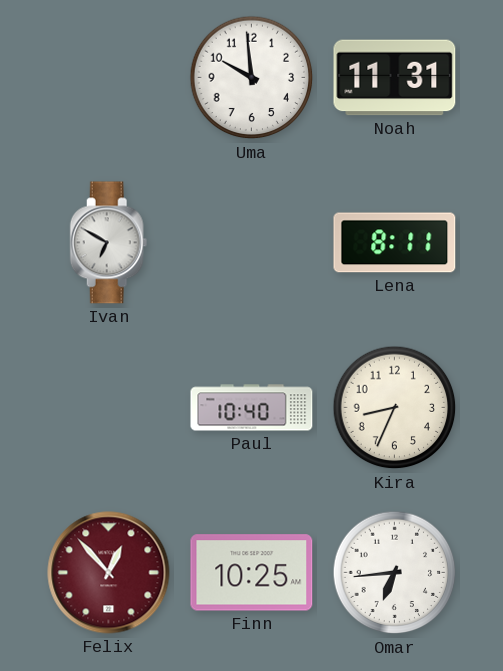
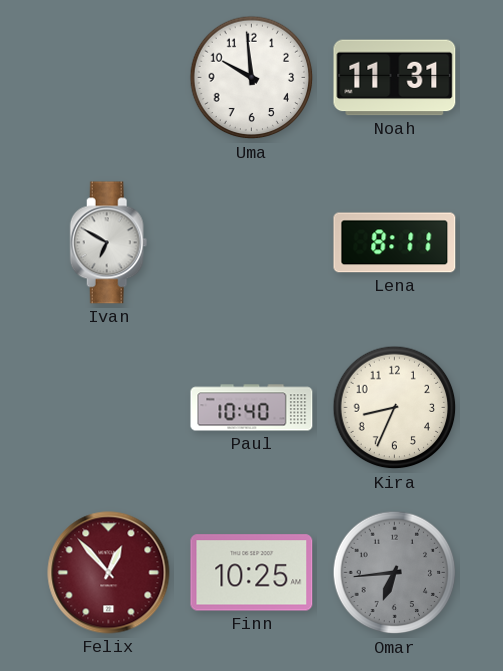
Omar dial: white -> grey
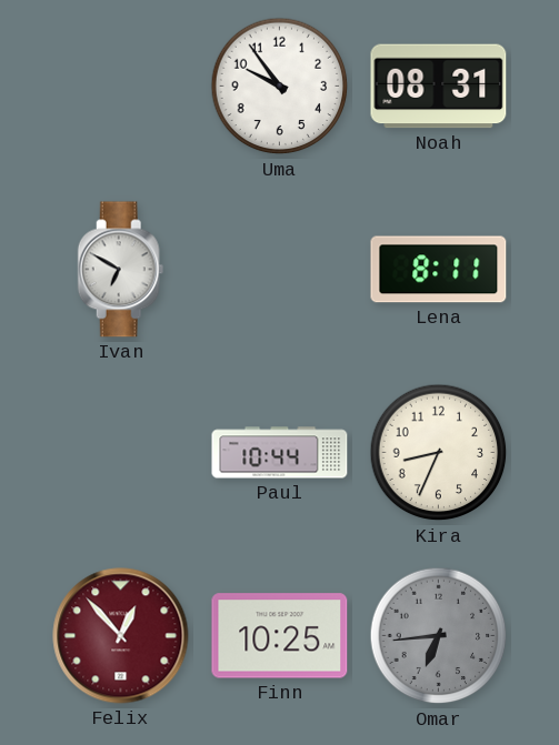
Uma: 9:59 -> 9:54
Noah: 11:31 -> 08:31
Paul: 10:40 -> 10:44
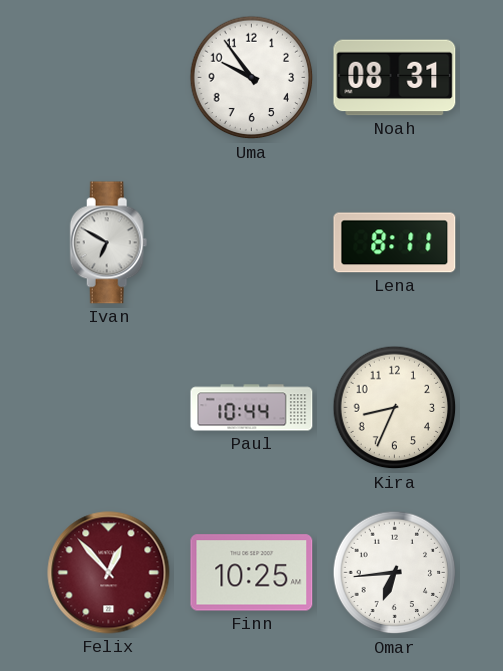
Omar dial: grey -> white
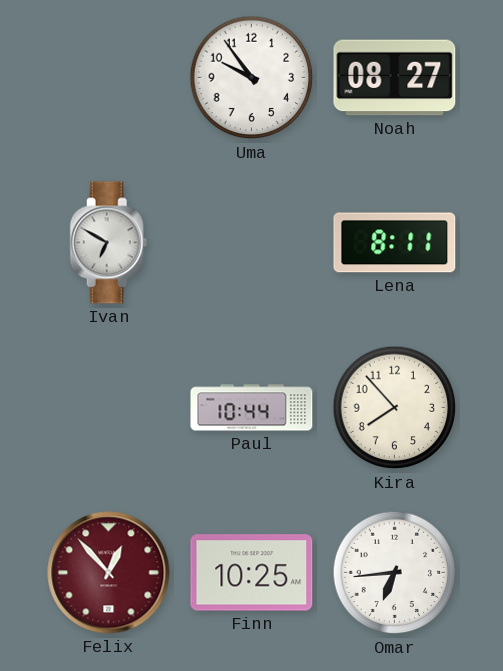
Noah: 08:31 -> 08:27
Kira: 8:34 -> 7:53
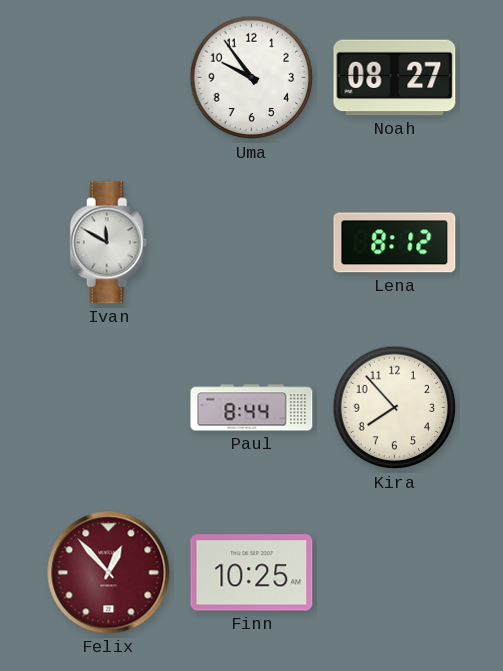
Ivan: 6:50 -> 11:50
Lena: 8:11 -> 8:12
Paul: 10:44 -> 8:44
Omar: 6:44 -> none
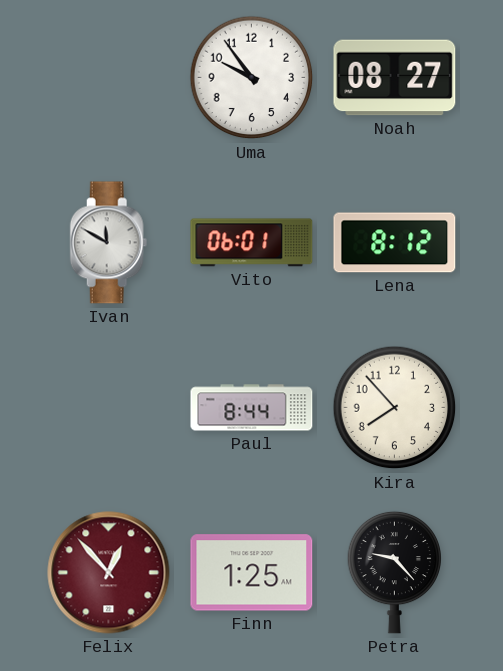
Vito: none -> 06:01
Finn: 10:25 -> 1:25
Petra: none -> 9:23
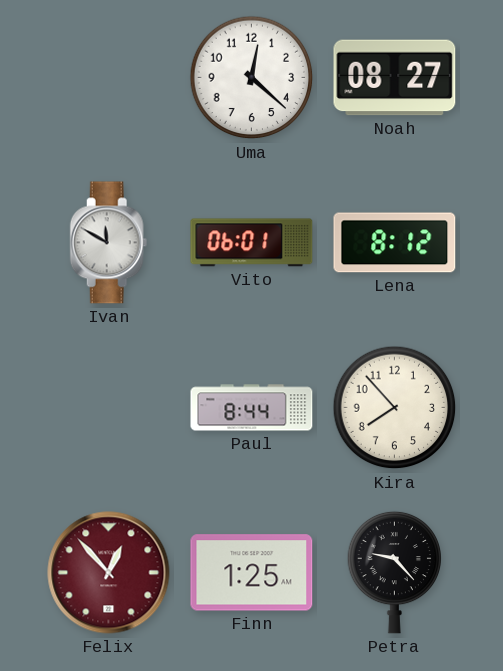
Uma: 9:54 -> 12:22
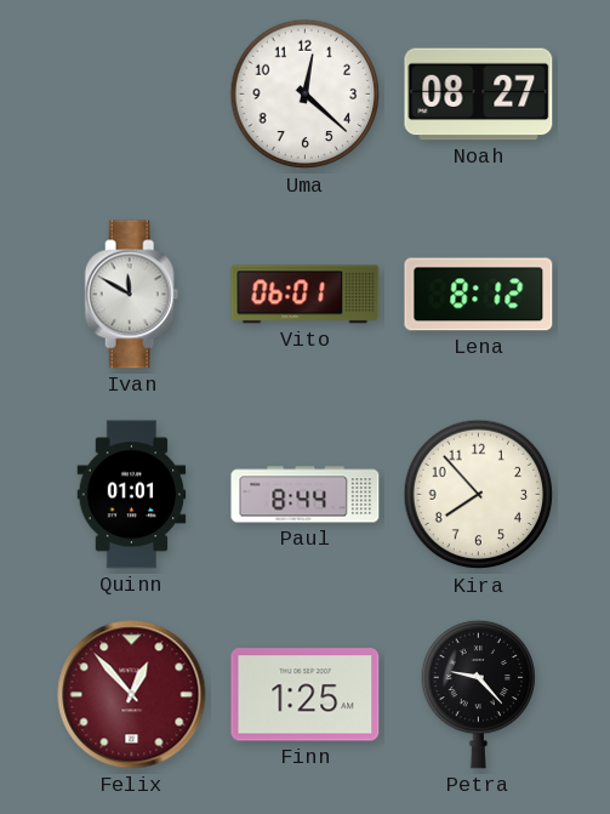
Quinn: none -> 01:01
